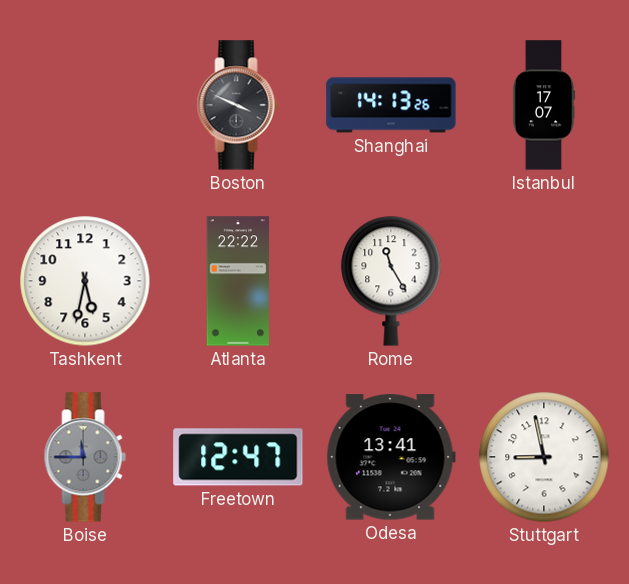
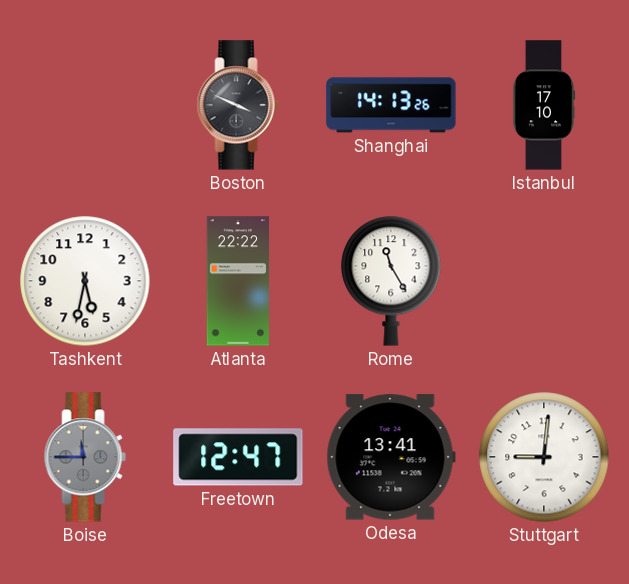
Istanbul: 17:07 -> 17:10
Stuttgart: 8:58 -> 9:01
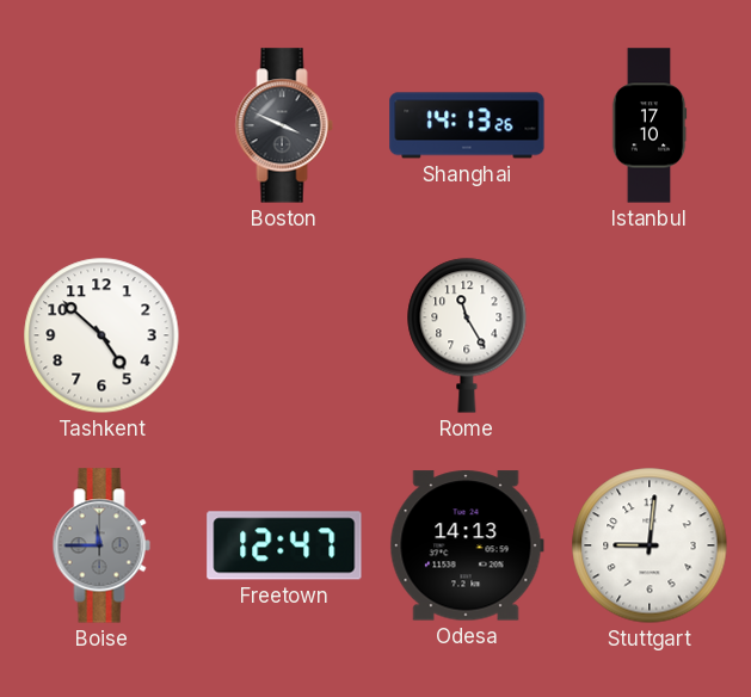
Tashkent: 5:32 -> 4:52
Atlanta: 22:22 -> none
Odesa: 13:41 -> 14:13
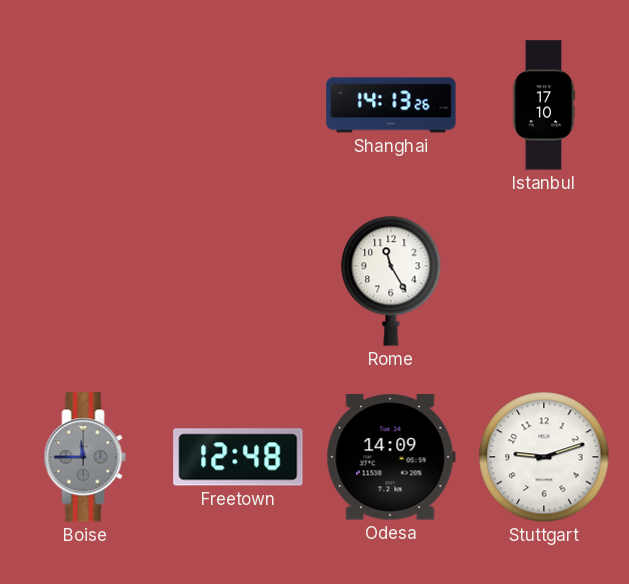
Boston: 3:49 -> none
Tashkent: 4:52 -> none
Freetown: 12:47 -> 12:48
Odesa: 14:13 -> 14:09
Stuttgart: 9:01 -> 9:12
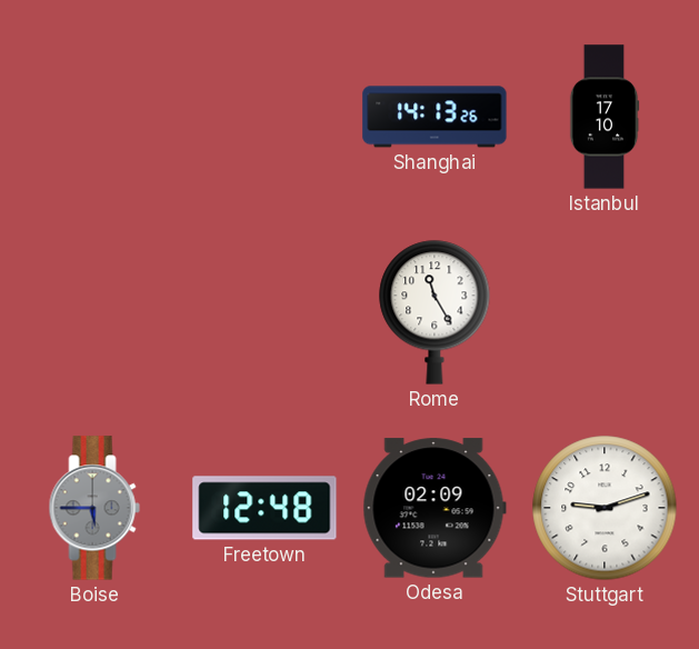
Boise: 11:45 -> 5:45
Odesa: 14:09 -> 02:09
